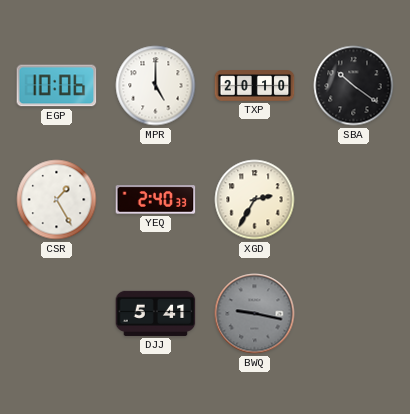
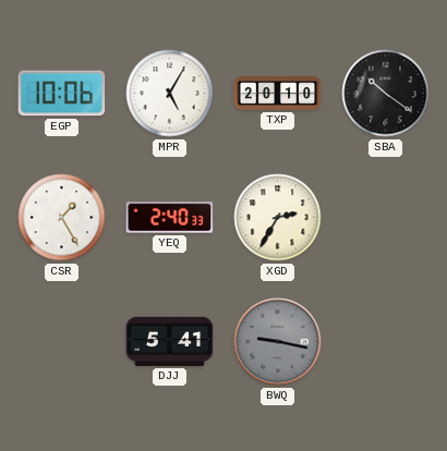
MPR: 5:00 -> 5:05
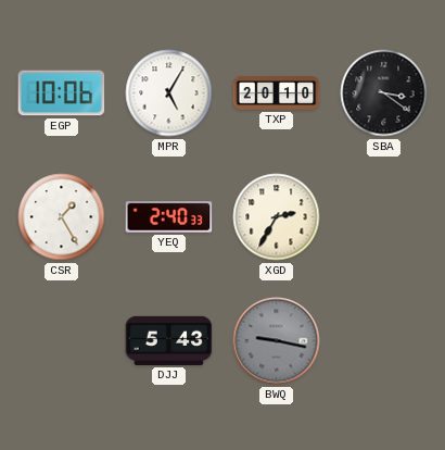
SBA: 10:21 -> 3:21
DJJ: 5:41 -> 5:43
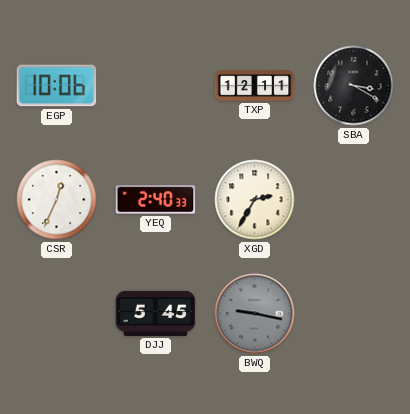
MPR: 5:05 -> none
TXP: 20:10 -> 12:11
SBA: 3:21 -> 3:20
CSR: 1:25 -> 12:34
DJJ: 5:43 -> 5:45
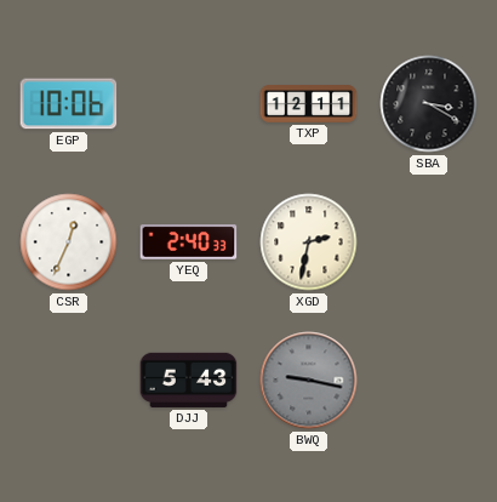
XGD: 2:35 -> 2:32
DJJ: 5:45 -> 5:43
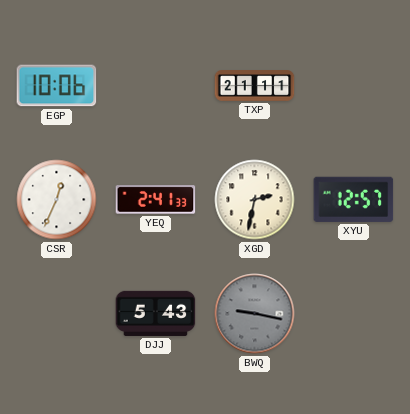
TXP: 12:11 -> 21:11
SBA: 3:20 -> none
YEQ: 2:40 -> 2:41
XYU: none -> 12:57
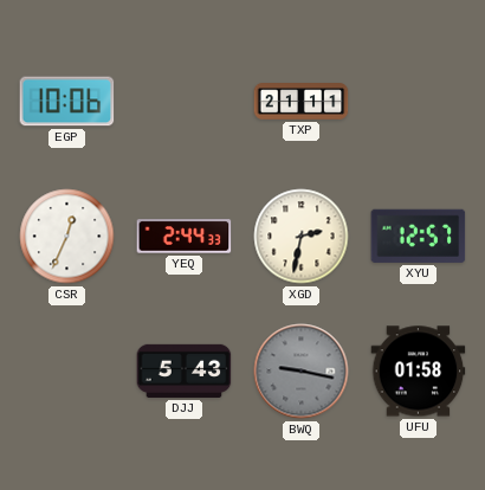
YEQ: 2:41 -> 2:44
UFU: none -> 01:58
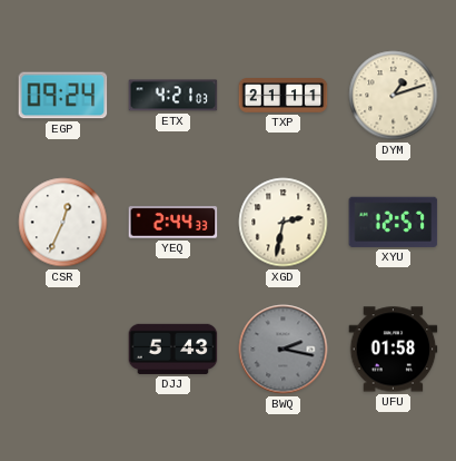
EGP: 10:06 -> 09:24
ETX: none -> 4:21
DYM: none -> 1:12
BWQ: 9:17 -> 2:17
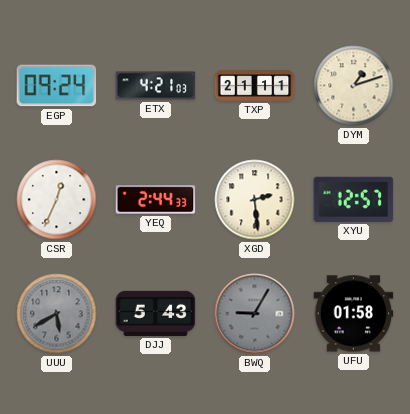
XGD: 2:32 -> 2:29
UUU: none -> 5:40
BWQ: 2:17 -> 9:05
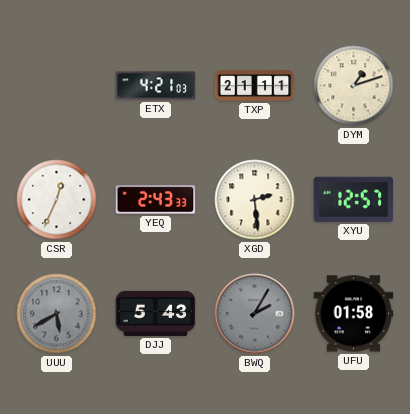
EGP: 09:24 -> none
YEQ: 2:44 -> 2:43
BWQ: 9:05 -> 2:05
